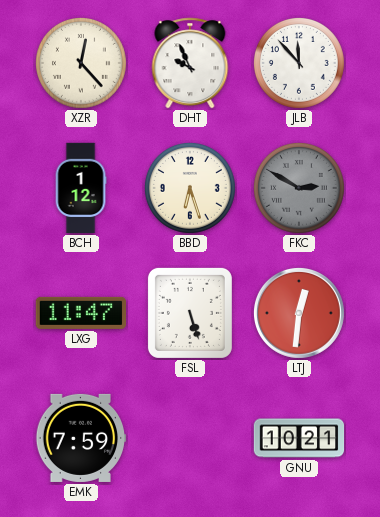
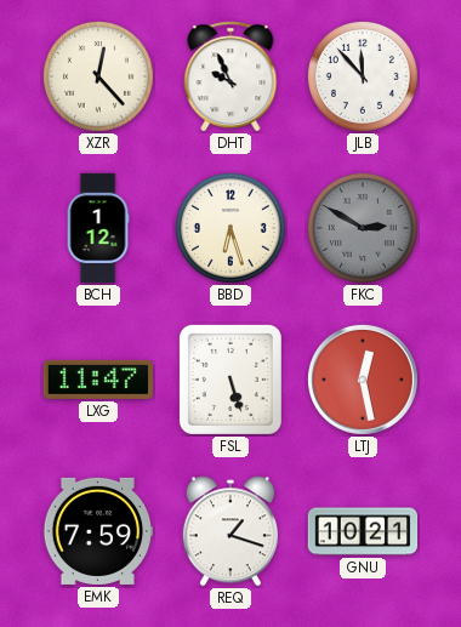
LTJ: 12:31 -> 12:28
REQ: none -> 1:18
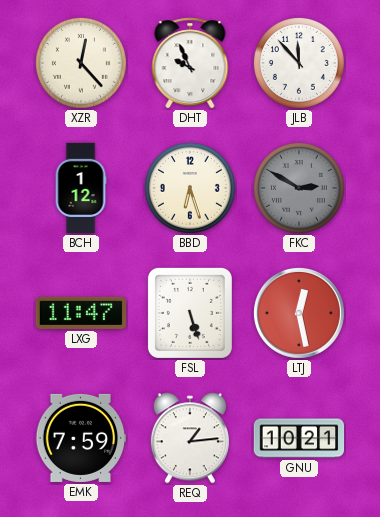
REQ: 1:18 -> 1:14
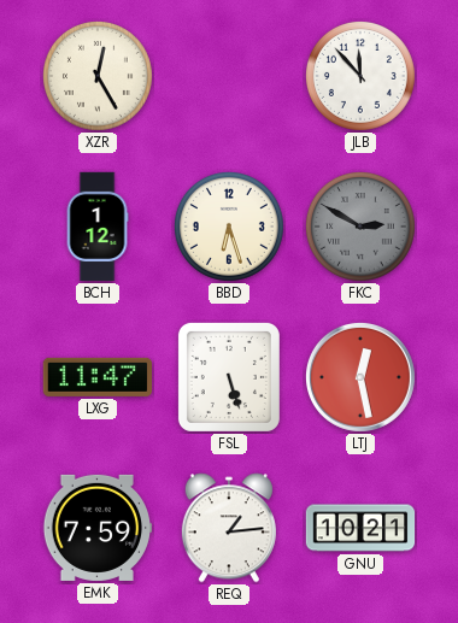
XZR: 12:23 -> 12:25
DHT: 9:56 -> none
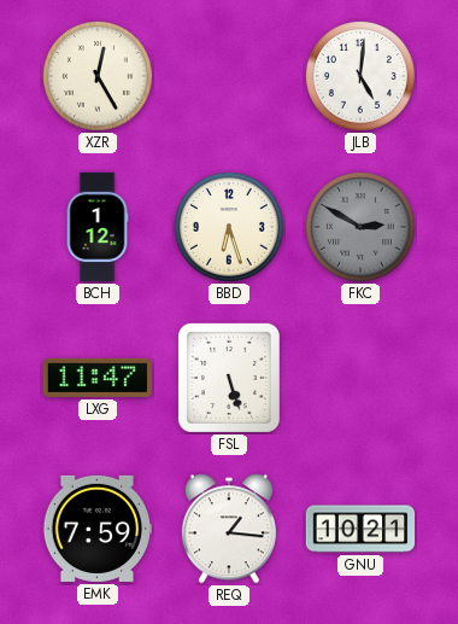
JLB: 11:53 -> 5:01
LTJ: 12:28 -> none
REQ: 1:14 -> 1:16
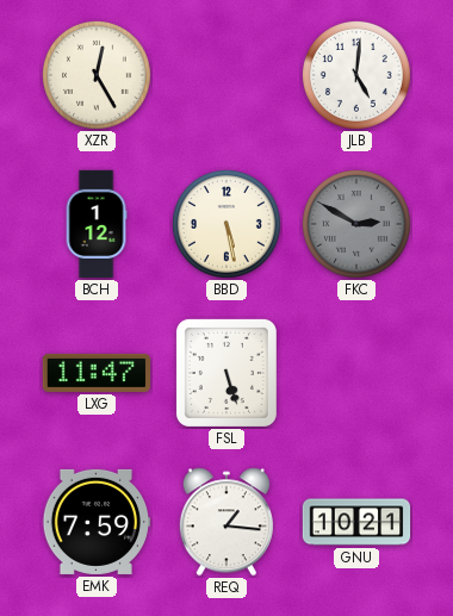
BBD: 6:27 -> 5:28
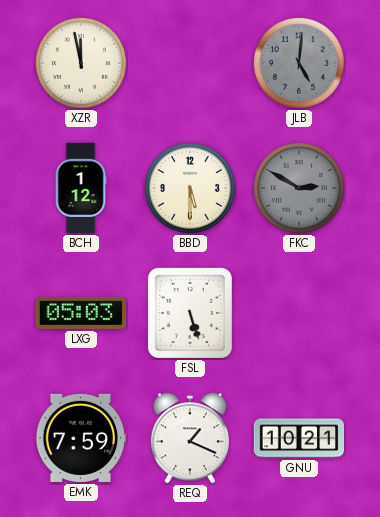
XZR: 12:25 -> 11:58
JLB dial: white -> grey
BBD: 5:28 -> 5:30
LXG: 11:47 -> 05:03
REQ: 1:16 -> 1:19
